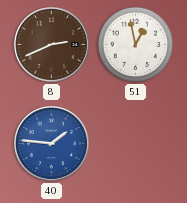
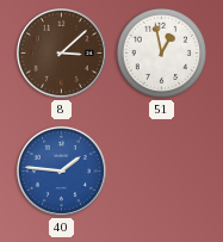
8: 2:41 -> 3:08
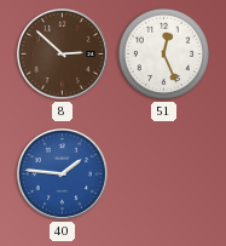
8: 3:08 -> 2:52
51: 12:58 -> 12:26
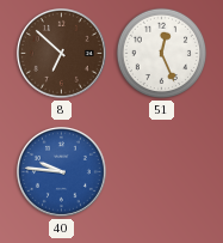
8: 2:52 -> 6:52
40: 1:46 -> 9:46
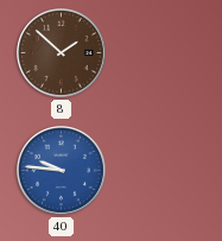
8: 6:52 -> 1:52
51: 12:26 -> none
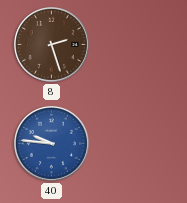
8: 1:52 -> 2:27
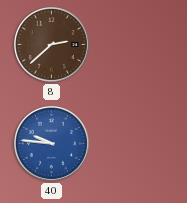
8: 2:27 -> 2:38
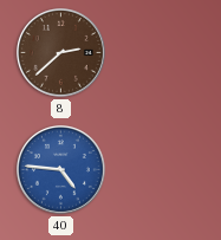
40: 9:46 -> 4:46
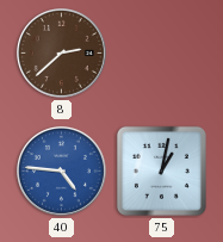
75: none -> 1:02
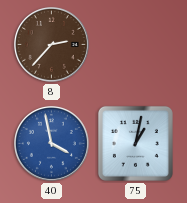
8: 2:38 -> 2:37
40: 4:46 -> 3:58
